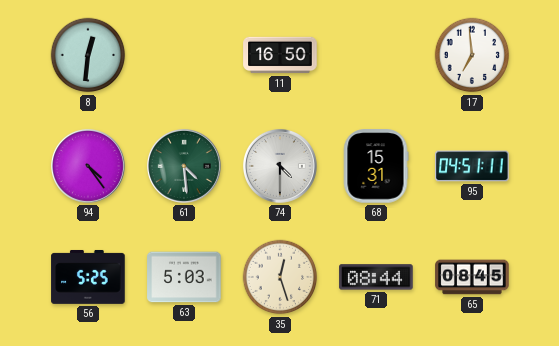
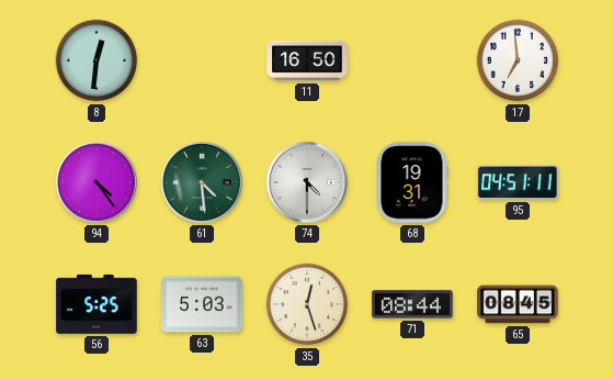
68: 15:31 -> 19:31
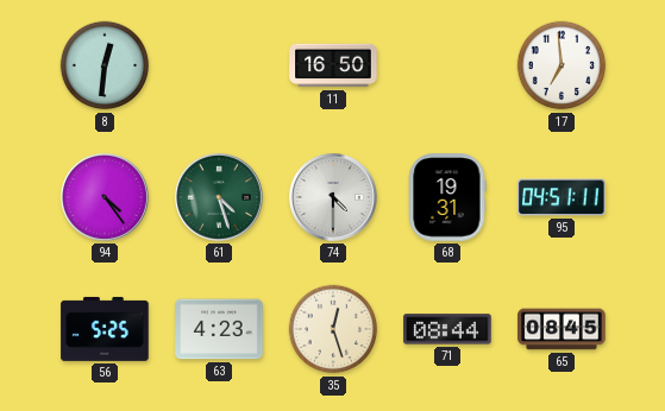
61: 4:29 -> 4:27
63: 5:03 -> 4:23
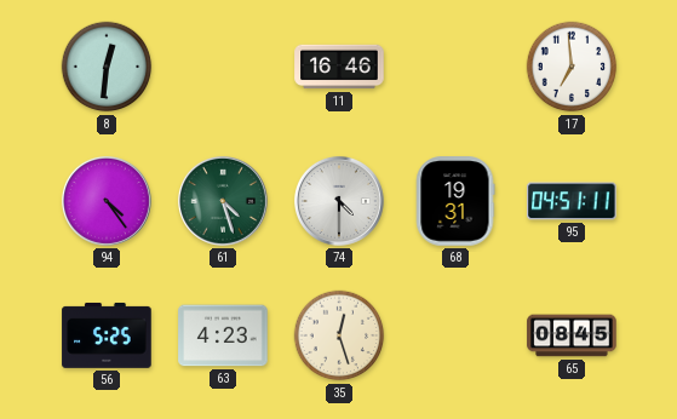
11: 16:50 -> 16:46
71: 08:44 -> none
